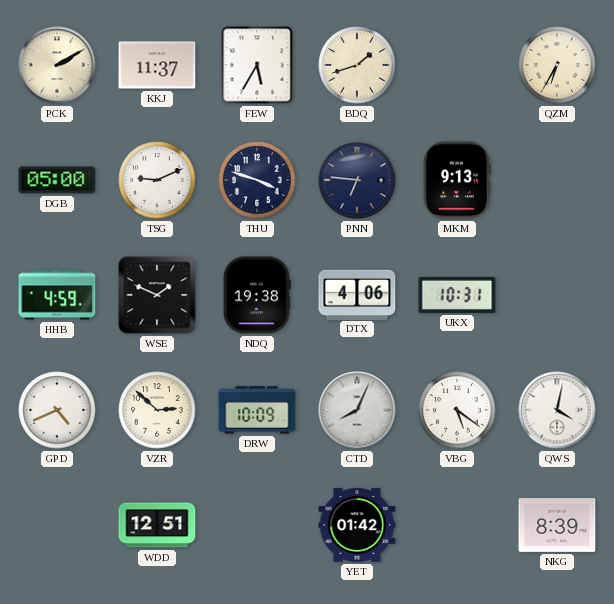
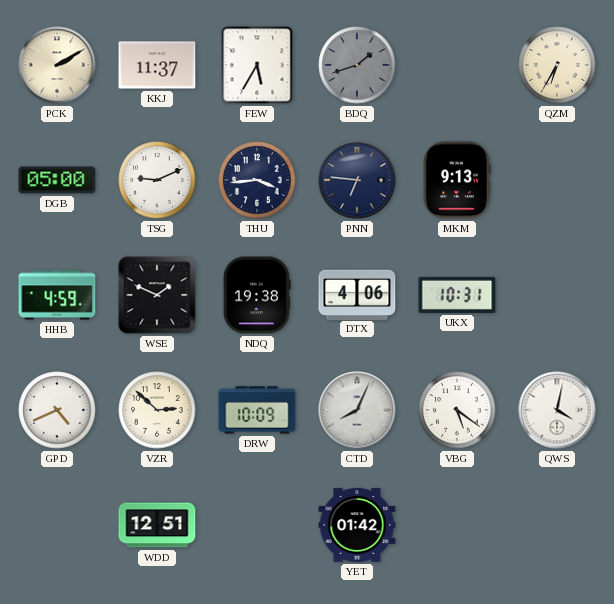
BDQ dial: cream -> grey
THU: 3:48 -> 3:44
NKG: 8:39 -> none
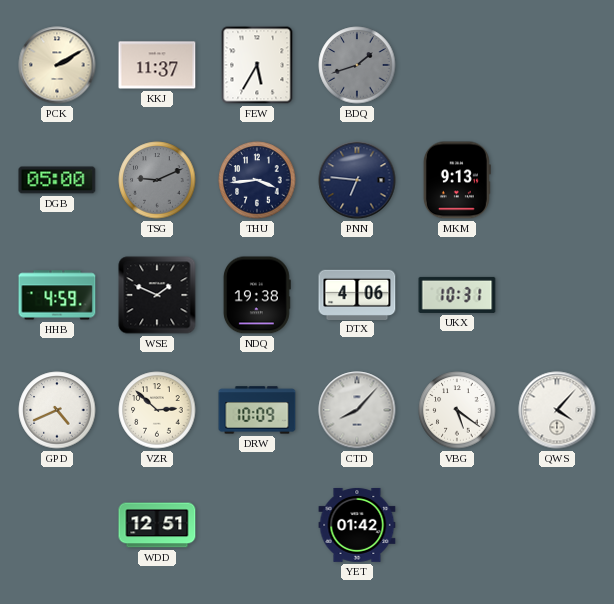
QZM: 6:35 -> none
TSG dial: white -> grey
CTD: 8:04 -> 8:07
QWS: 4:02 -> 4:07
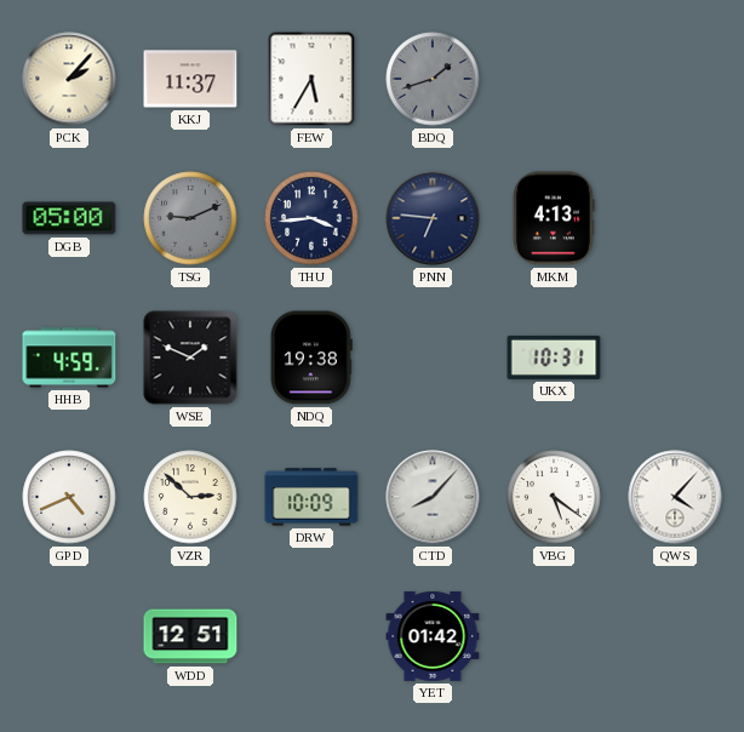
PCK: 2:10 -> 2:07
MKM: 9:13 -> 4:13
DTX: 4:06 -> none
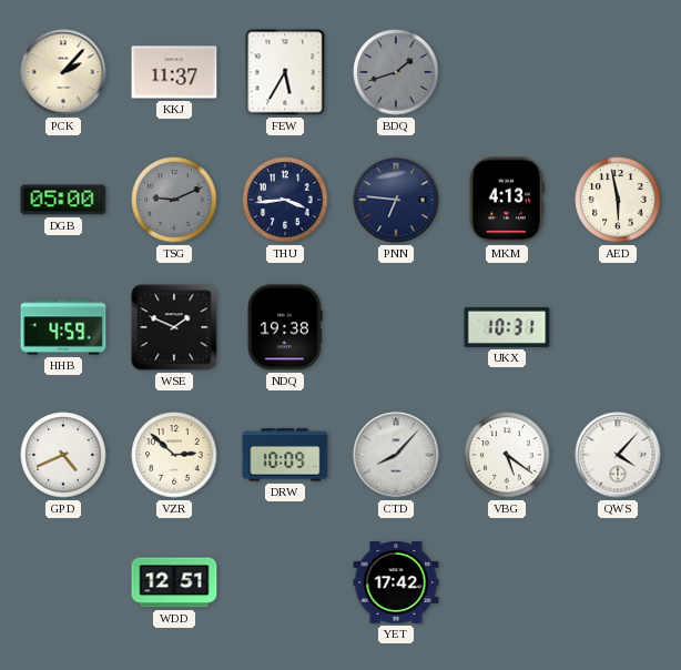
AED: none -> 5:58
YET: 01:42 -> 17:42
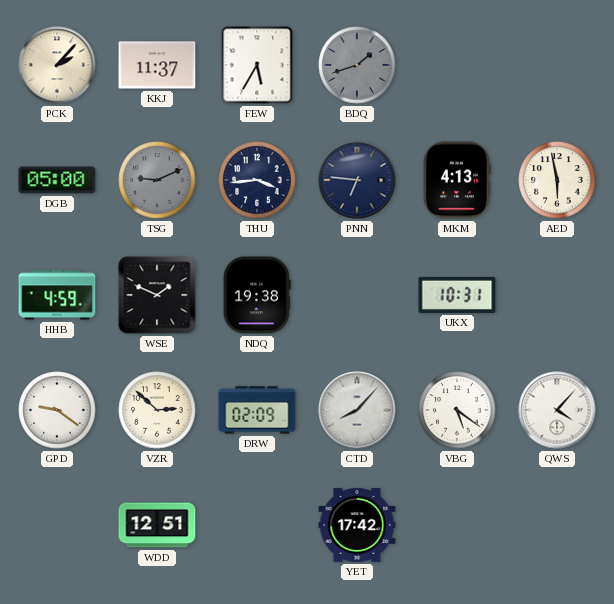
GPD: 4:41 -> 9:21
DRW: 10:09 -> 02:09
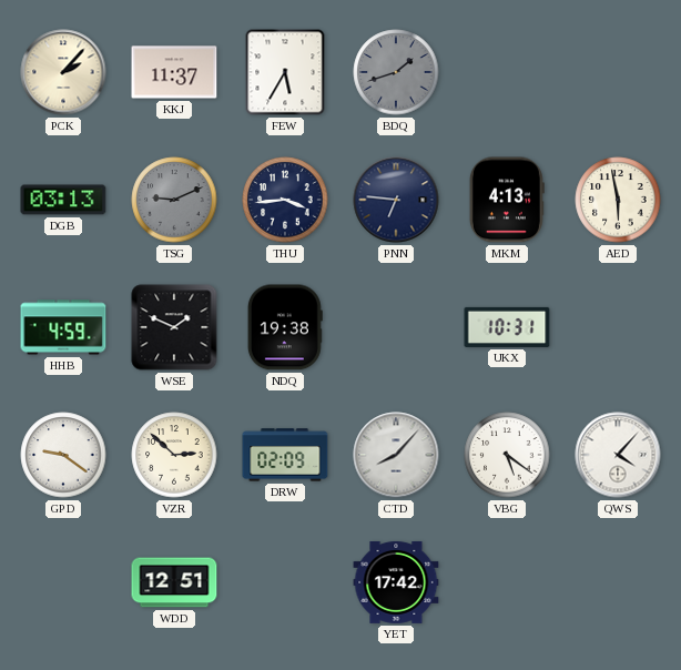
DGB: 05:00 -> 03:13
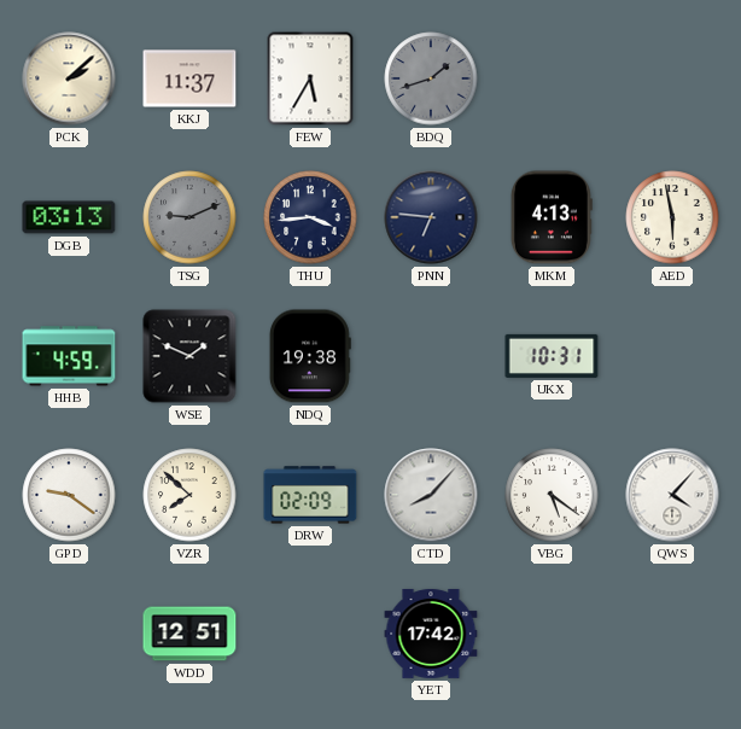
PCK: 2:07 -> 2:08
VZR: 2:52 -> 7:52
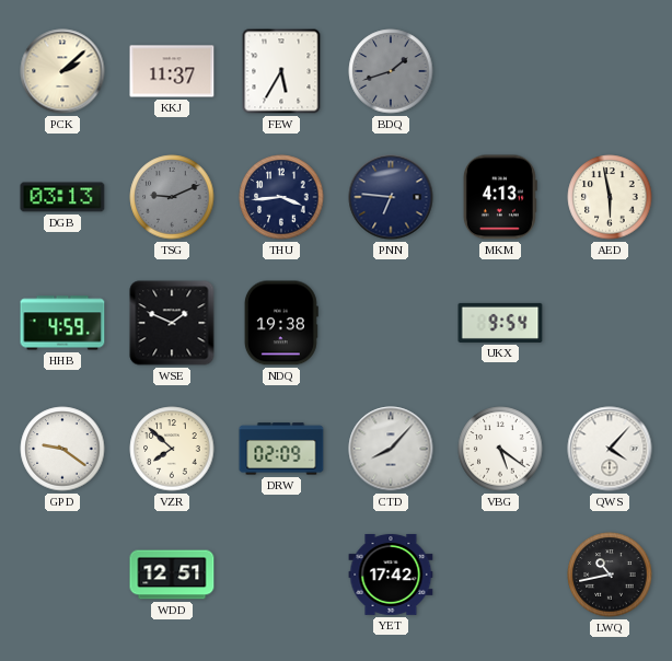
UKX: 10:31 -> 9:54
LWQ: none -> 10:43
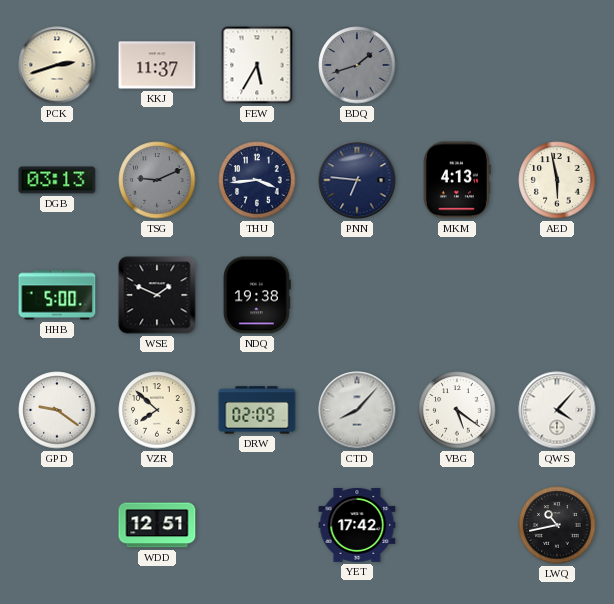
PCK: 2:08 -> 2:42
HHB: 4:59 -> 5:00
UKX: 9:54 -> none
